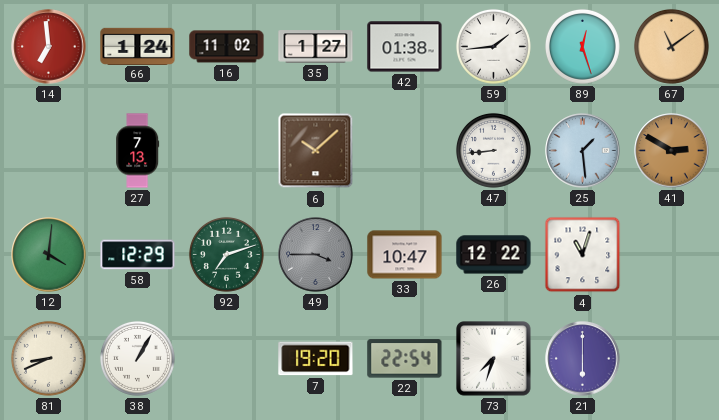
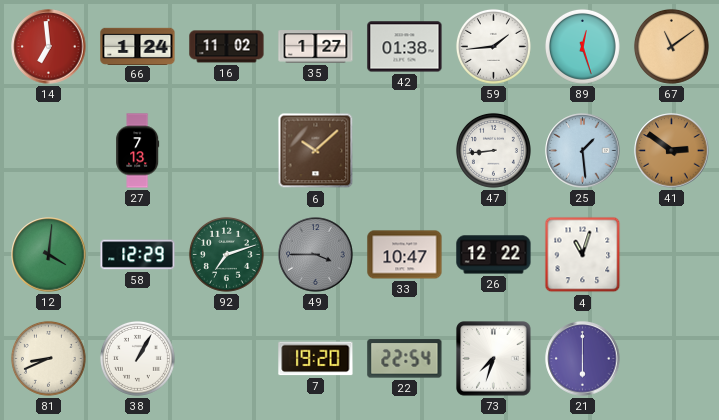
41: 2:50 -> 2:51
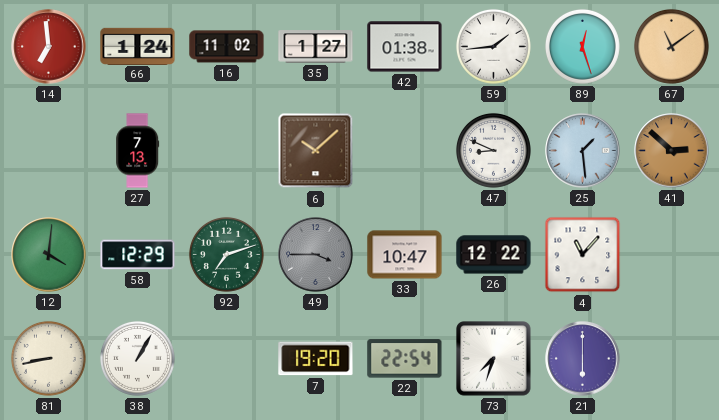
47: 8:44 -> 8:49
41: 2:51 -> 2:52
4: 11:03 -> 11:07
81: 8:41 -> 8:43
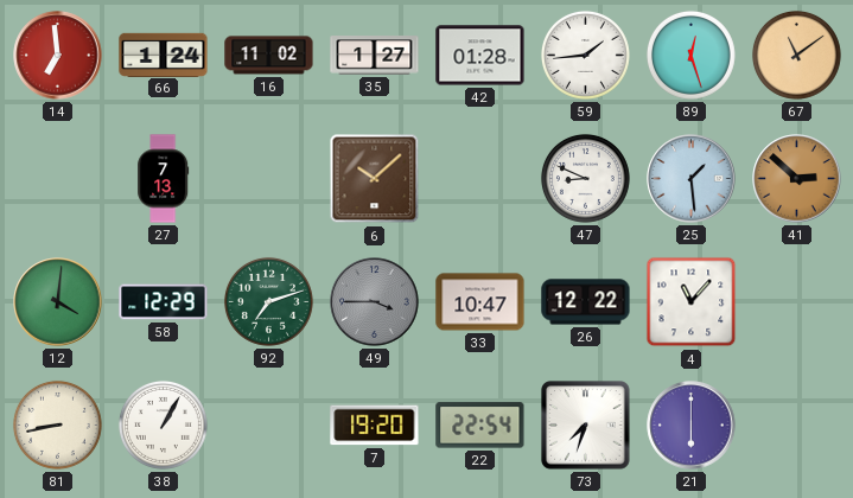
42: 01:38 -> 01:28
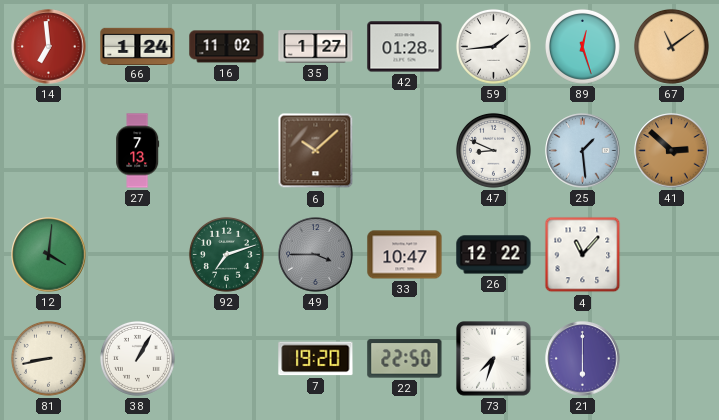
58: 12:29 -> none
22: 22:54 -> 22:50
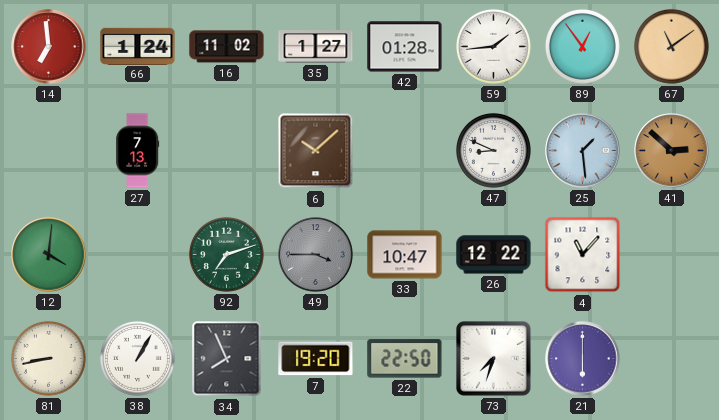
89: 12:27 -> 12:54
34: none -> 7:56
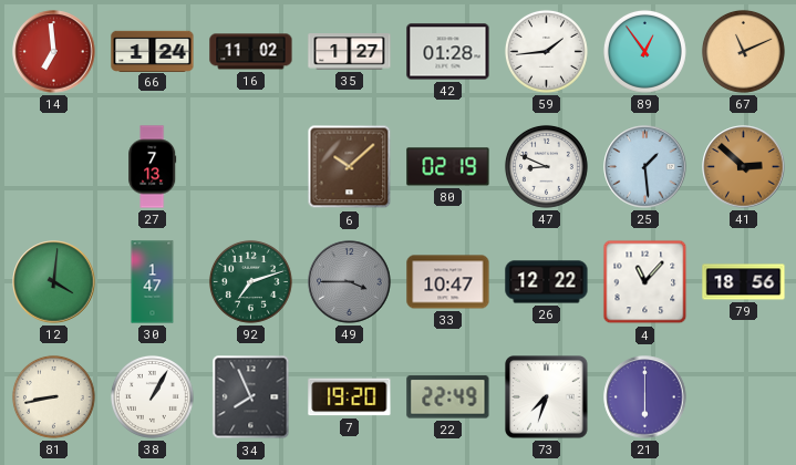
67: 11:09 -> 11:11
80: none -> 02:19
30: none -> 1:47
79: none -> 18:56
22: 22:50 -> 22:49
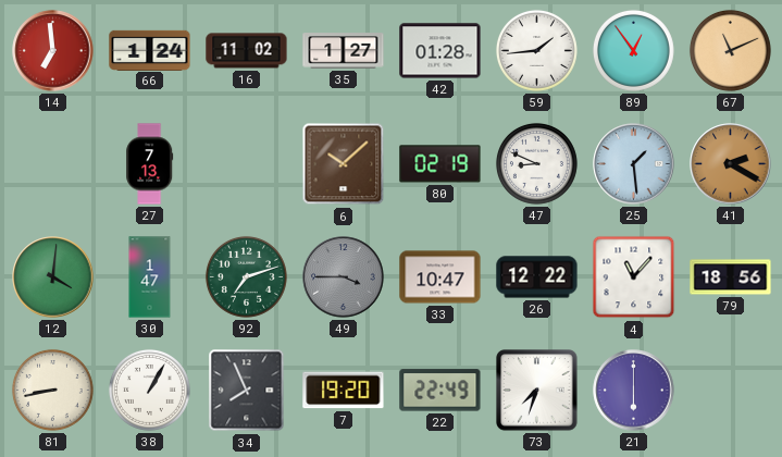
41: 2:52 -> 2:20
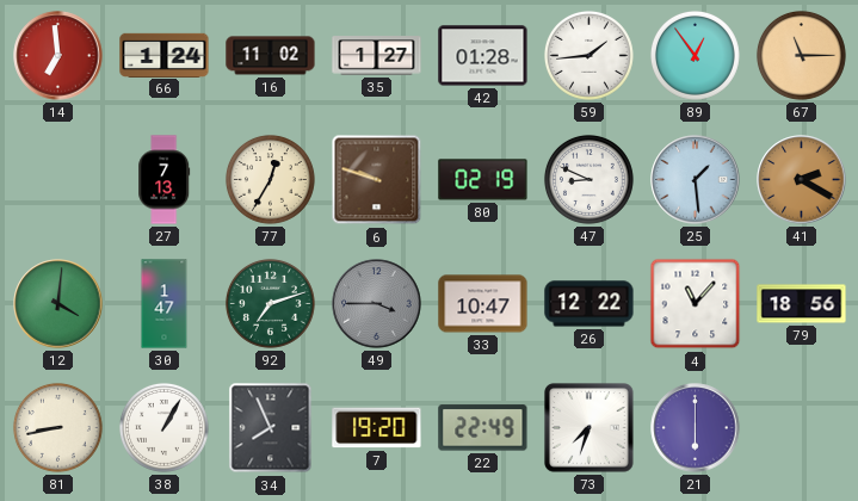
67: 11:11 -> 11:15
77: none -> 12:35
6: 10:08 -> 9:48
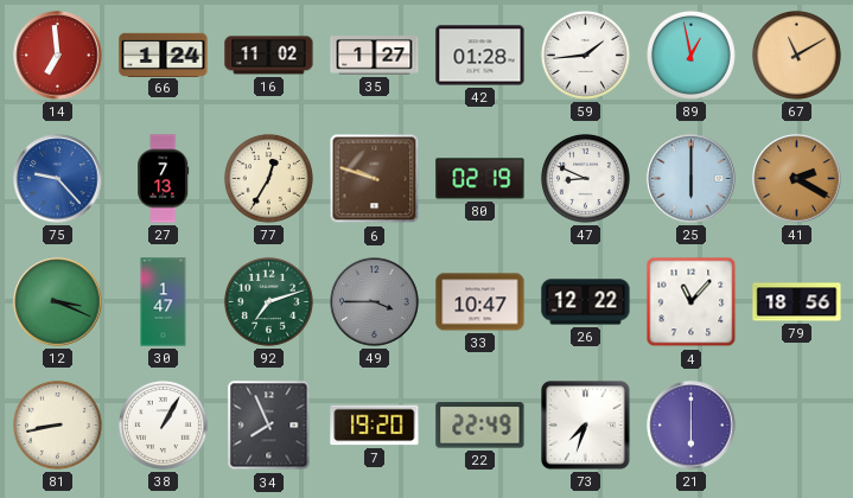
89: 12:54 -> 12:58
67: 11:15 -> 11:10
75: none -> 9:23
25: 1:29 -> 6:00
12: 4:01 -> 3:19
